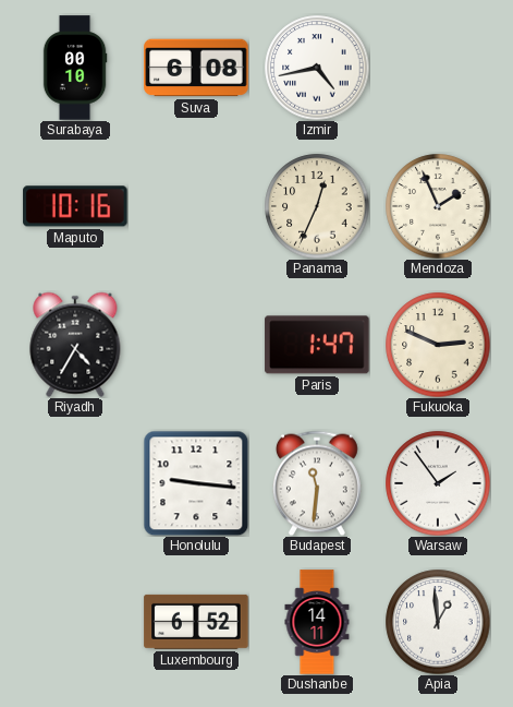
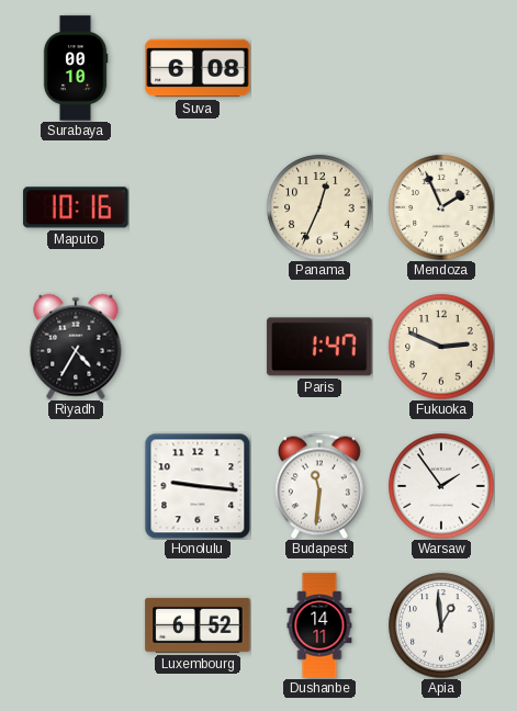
Izmir: 4:43 -> none
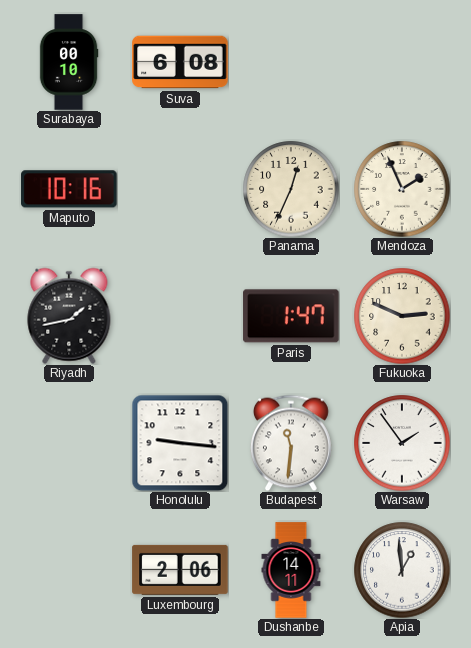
Riyadh: 4:35 -> 1:43
Luxembourg: 6:52 -> 2:06
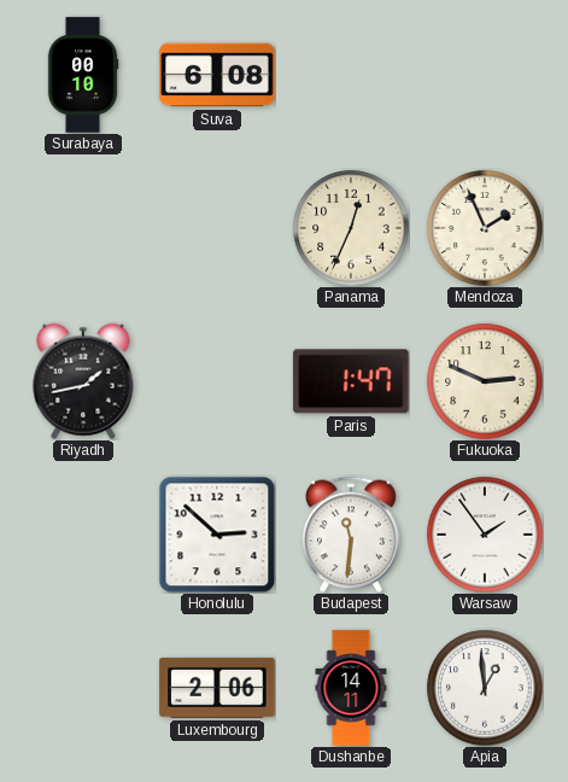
Maputo: 10:16 -> none
Honolulu: 9:16 -> 2:52
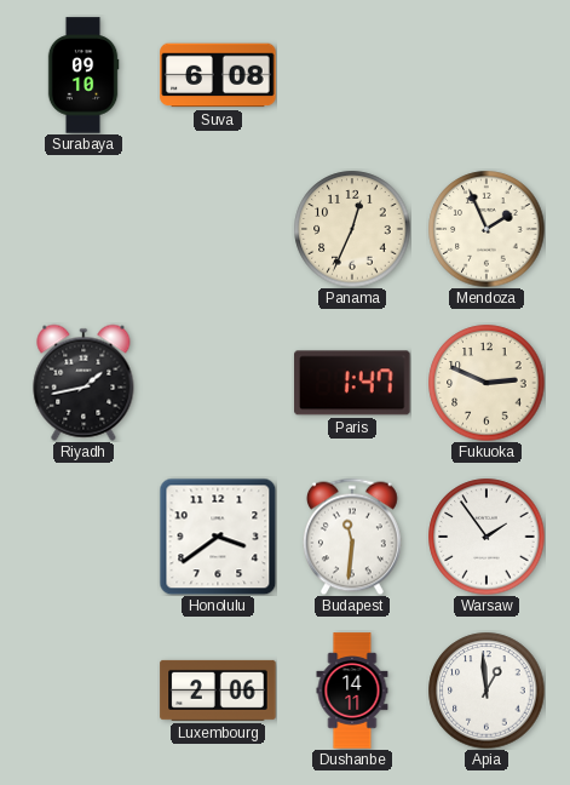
Surabaya: 00:10 -> 09:10
Honolulu: 2:52 -> 3:39
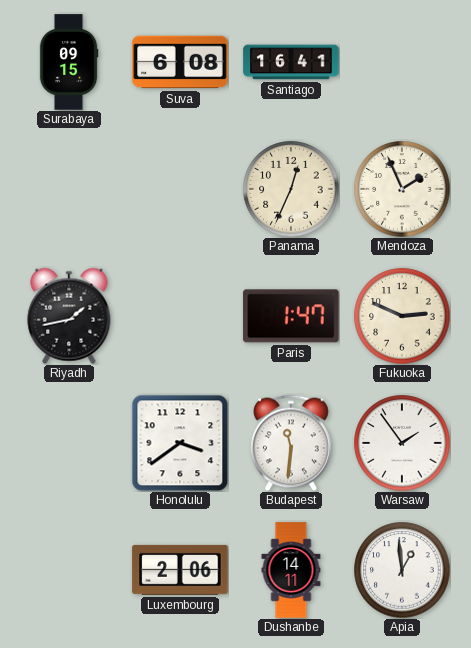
Surabaya: 09:10 -> 09:15
Santiago: none -> 16:41
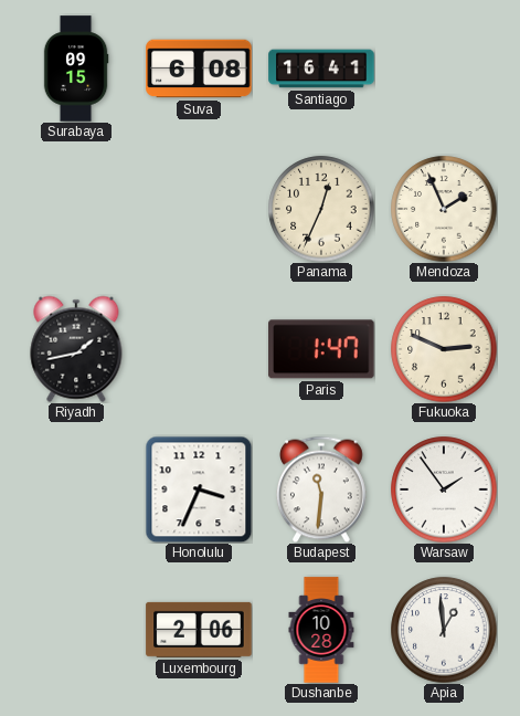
Honolulu: 3:39 -> 3:34
Dushanbe: 14:11 -> 10:28
